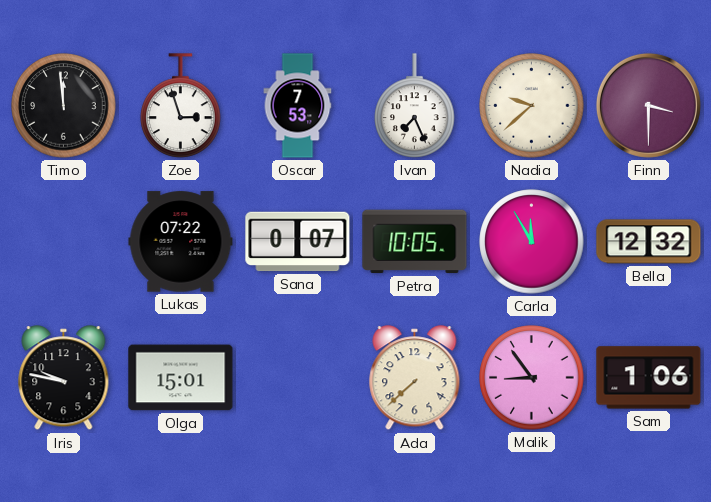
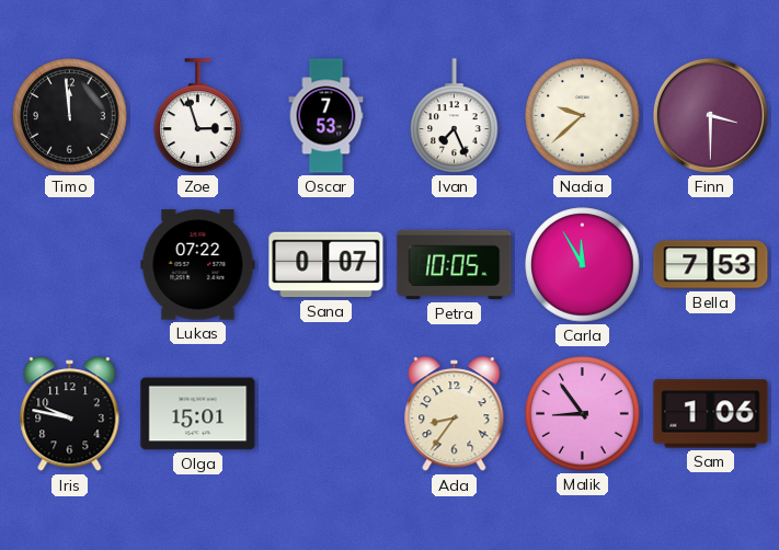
Bella: 12:32 -> 7:53
Ada: 7:38 -> 8:36
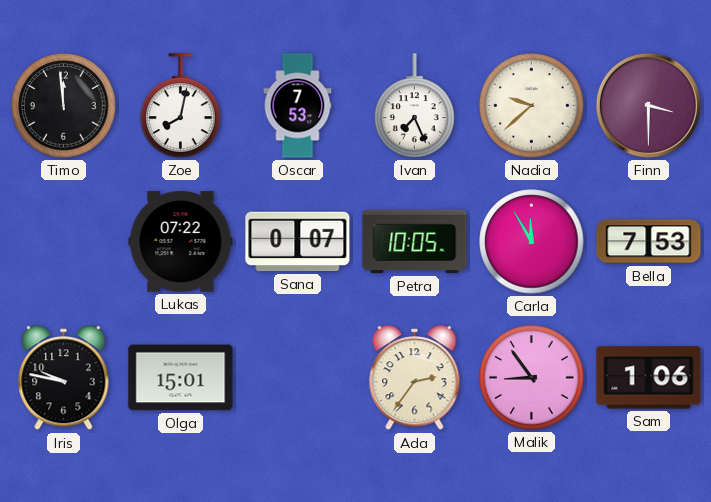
Zoe: 2:57 -> 8:02
Ada: 8:36 -> 2:36
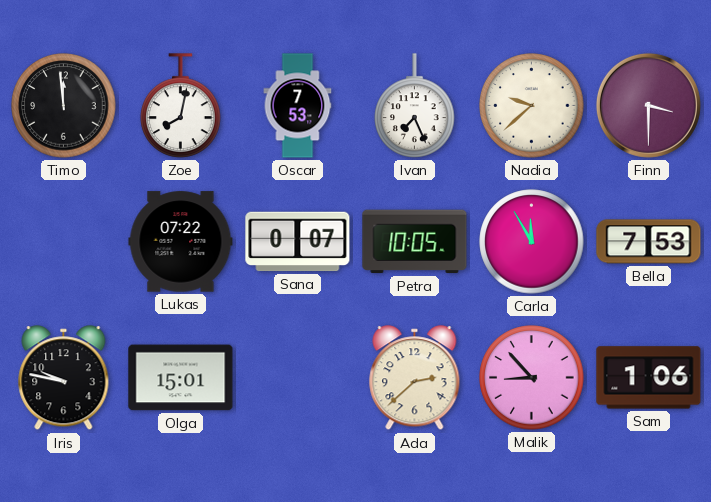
Ada: 2:36 -> 2:38
Malik: 8:54 -> 8:53
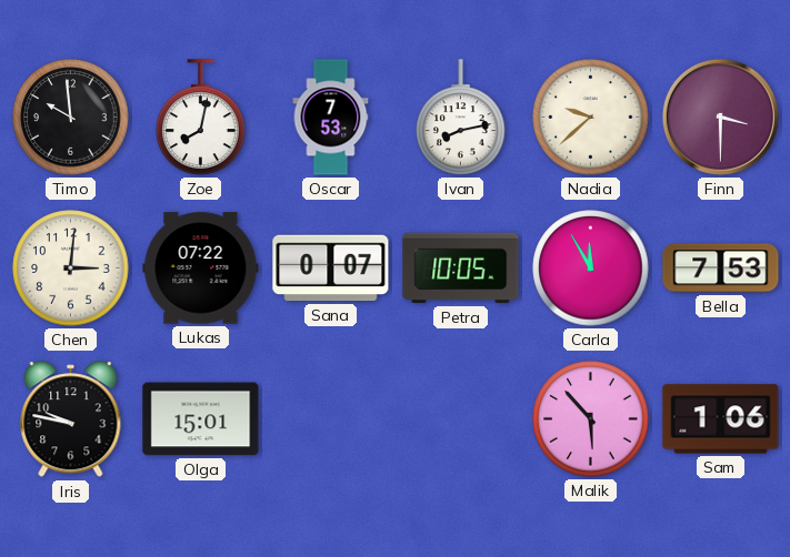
Timo: 11:59 -> 9:59
Ivan: 7:26 -> 8:13
Chen: none -> 3:01
Ada: 2:38 -> none
Malik: 8:53 -> 5:53
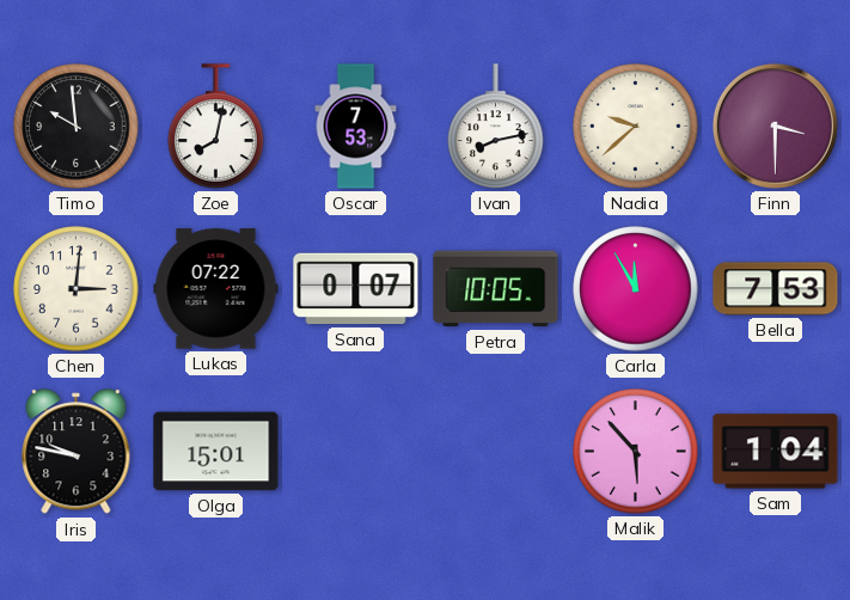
Sam: 1:06 -> 1:04
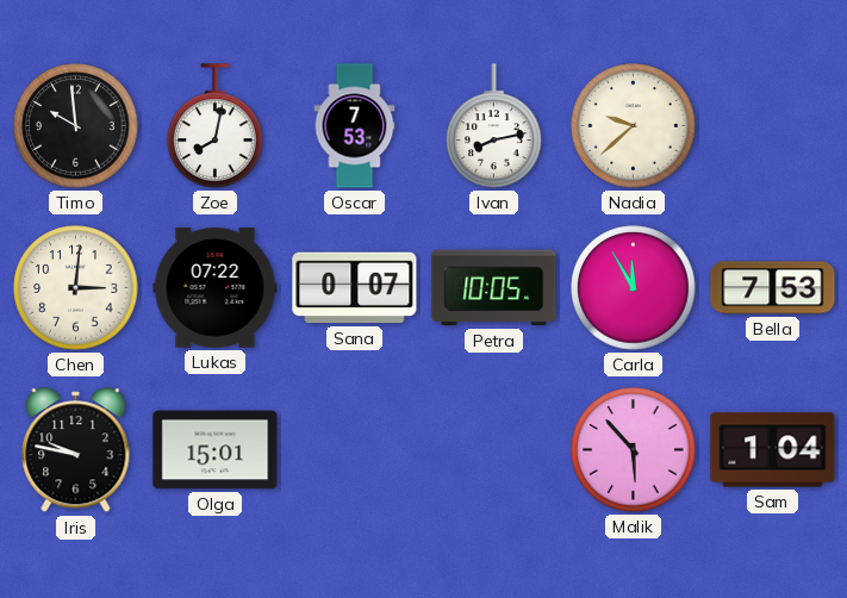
Finn: 3:30 -> none
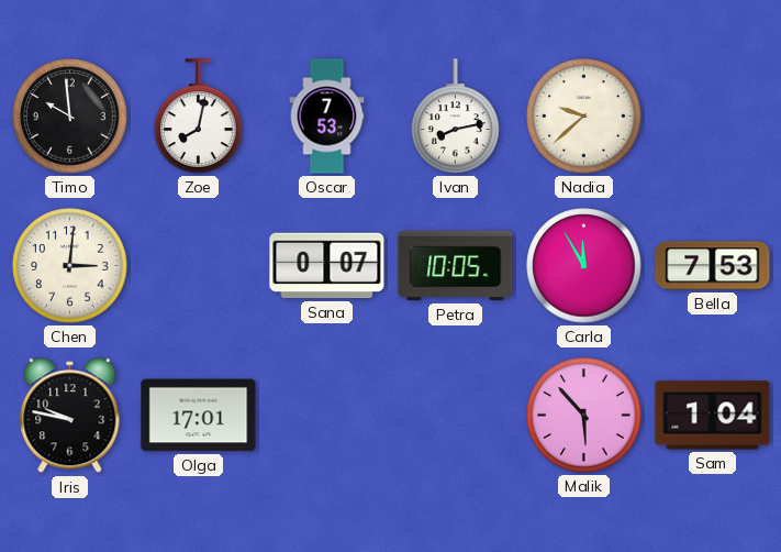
Lukas: 07:22 -> none
Olga: 15:01 -> 17:01
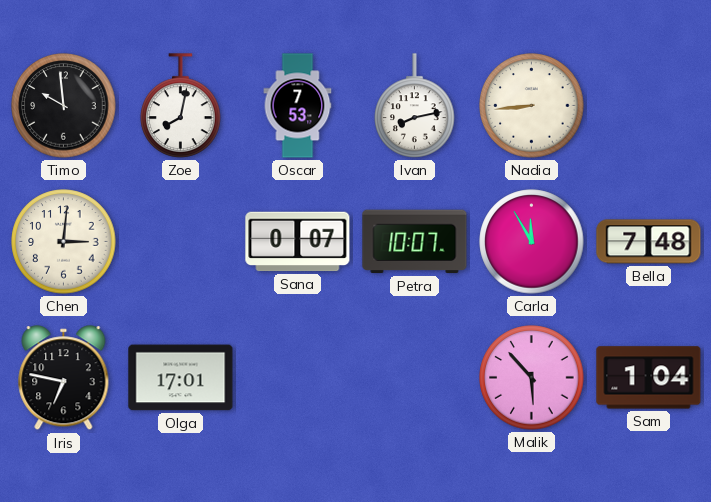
Nadia: 9:38 -> 8:44
Petra: 10:05 -> 10:07
Bella: 7:53 -> 7:48
Iris: 9:47 -> 6:47
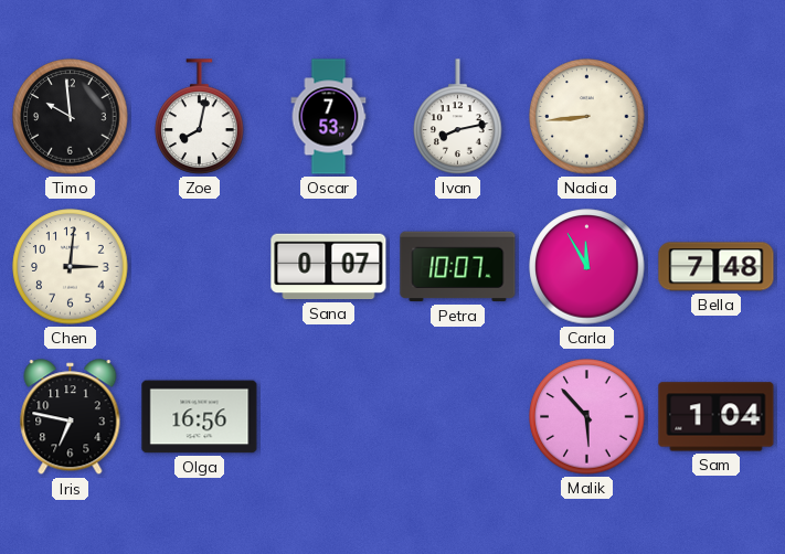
Olga: 17:01 -> 16:56
